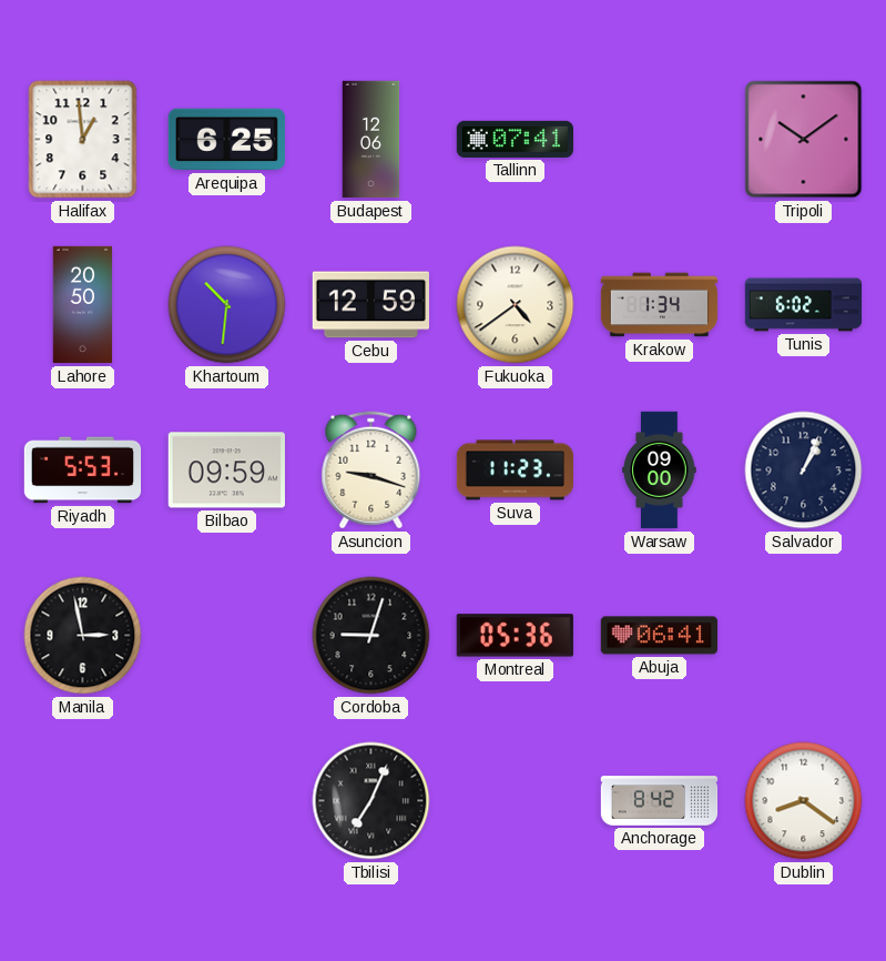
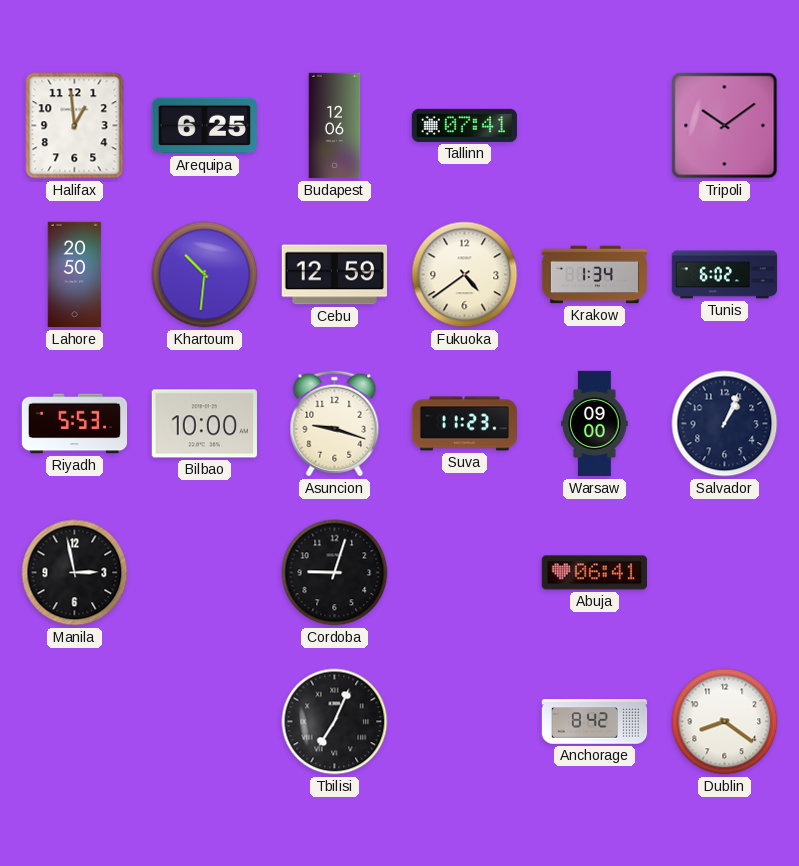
Bilbao: 09:59 -> 10:00
Montreal: 05:36 -> none
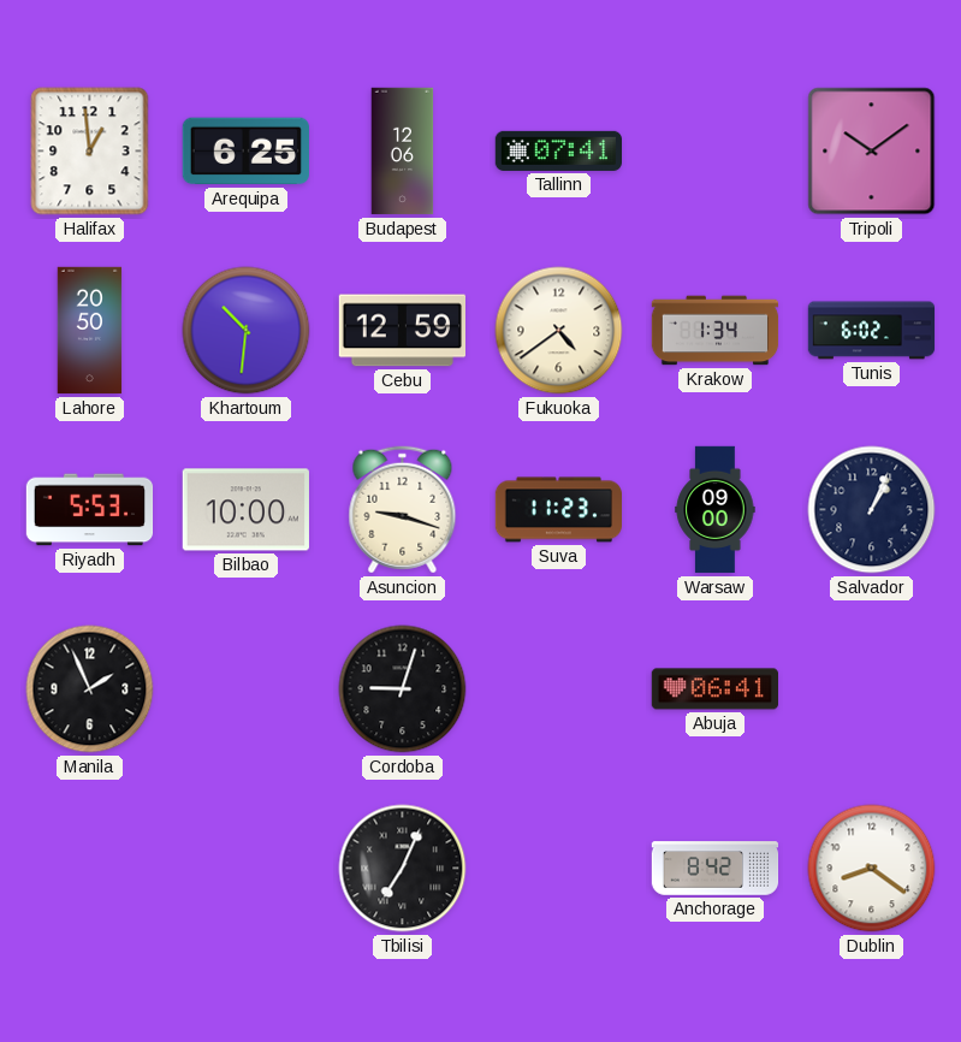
Manila: 2:58 -> 1:56
